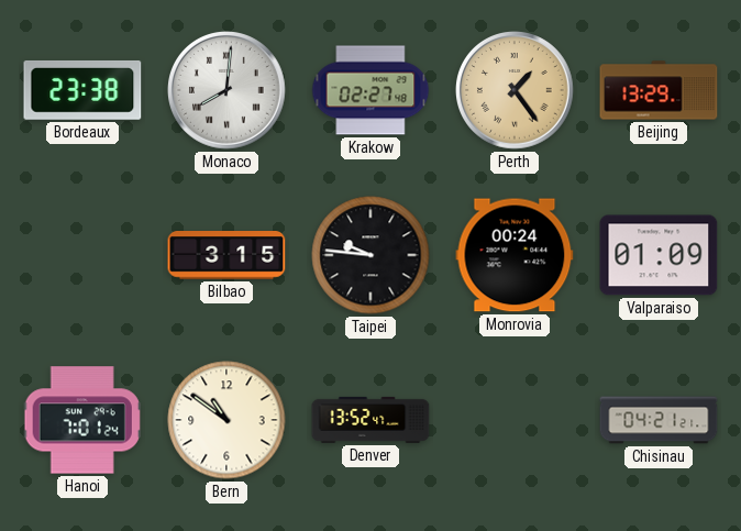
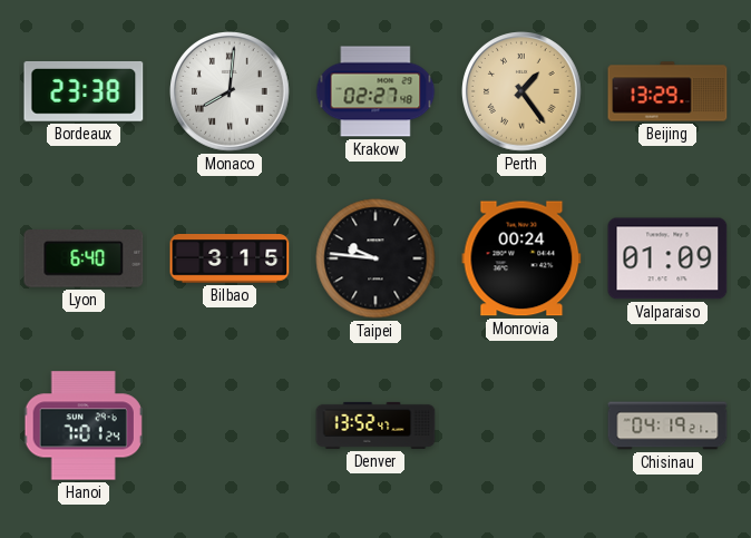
Lyon: none -> 6:40
Bern: 10:51 -> none
Chisinau: 04:21 -> 04:19
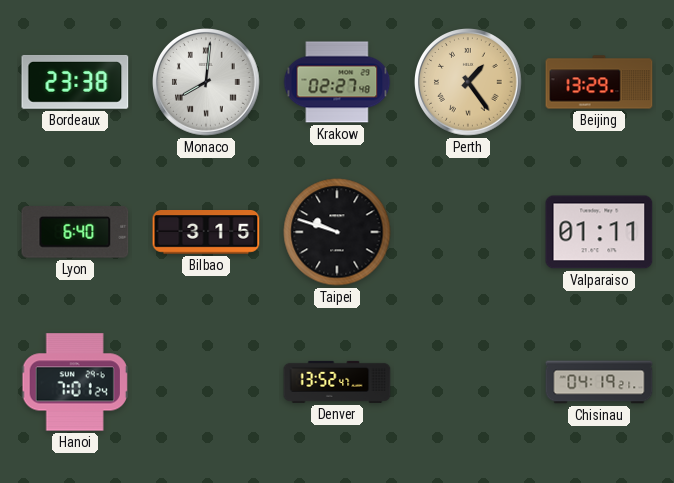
Taipei: 9:46 -> 9:48
Monrovia: 00:24 -> none
Valparaiso: 01:09 -> 01:11
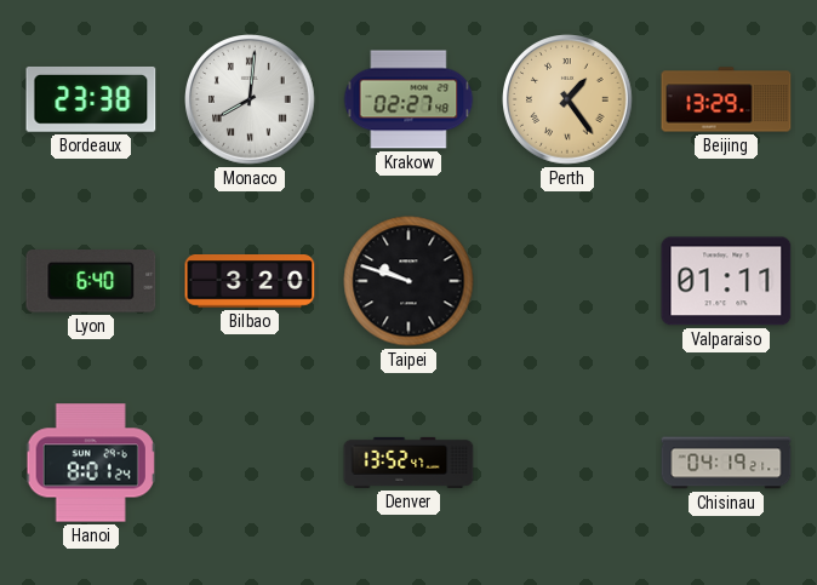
Bilbao: 3:15 -> 3:20
Hanoi: 7:01 -> 8:01
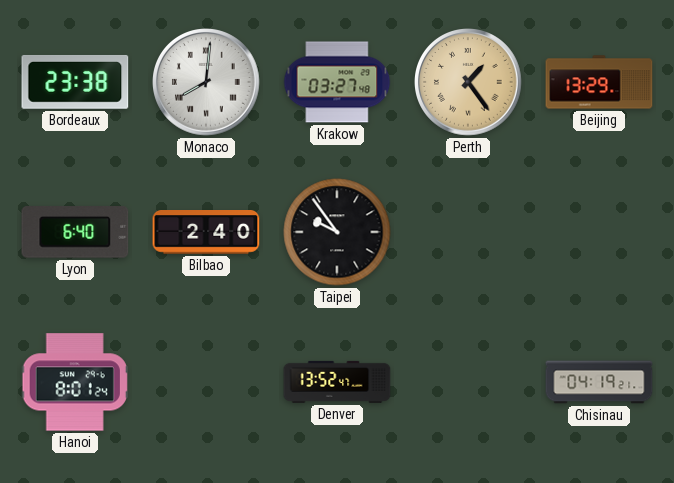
Krakow: 02:27 -> 03:27
Bilbao: 3:20 -> 2:40
Taipei: 9:48 -> 9:54
Valparaiso: 01:11 -> none
